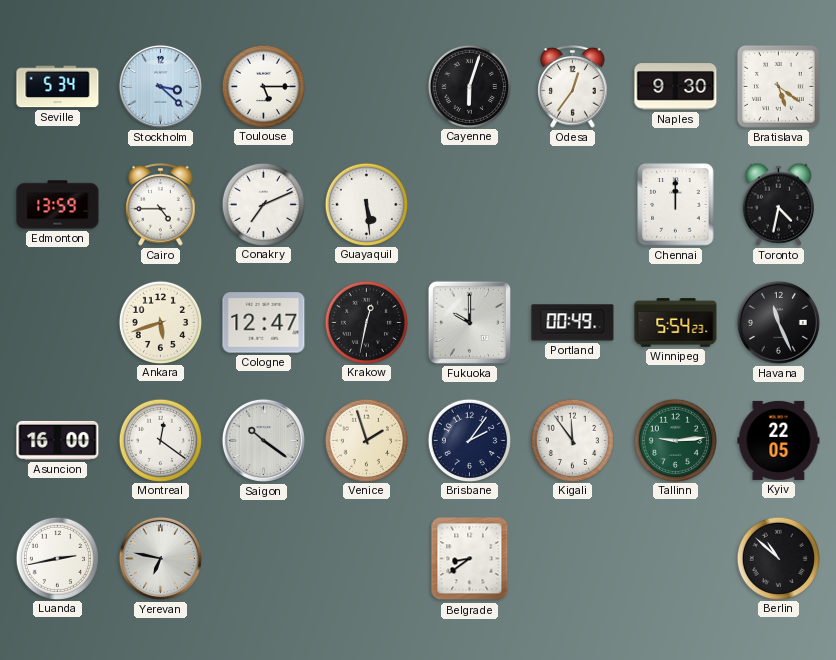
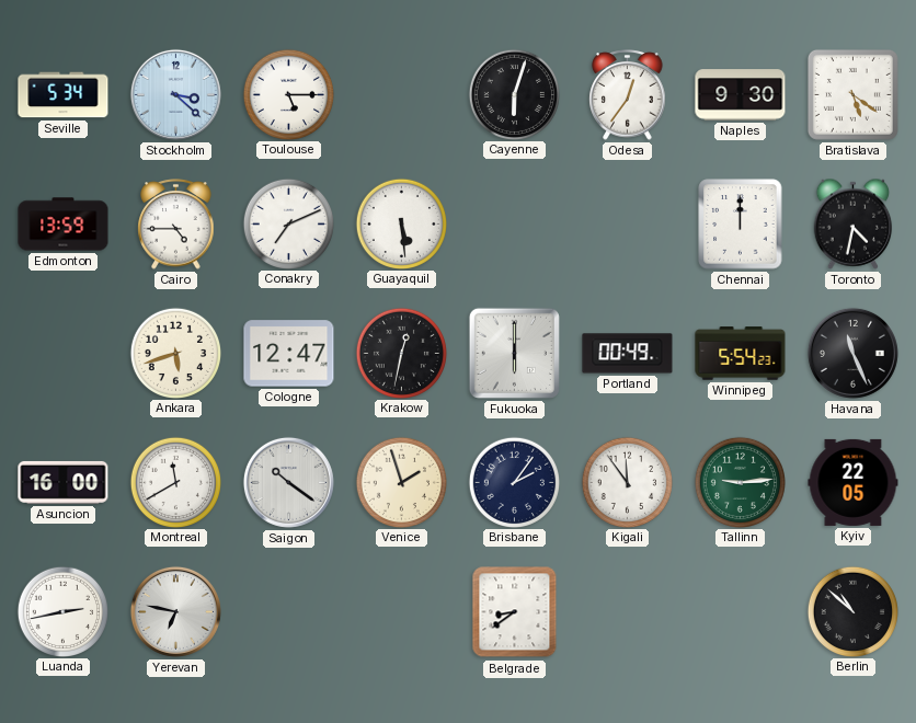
Fukuoka: 10:00 -> 6:00
Montreal: 12:21 -> 11:40
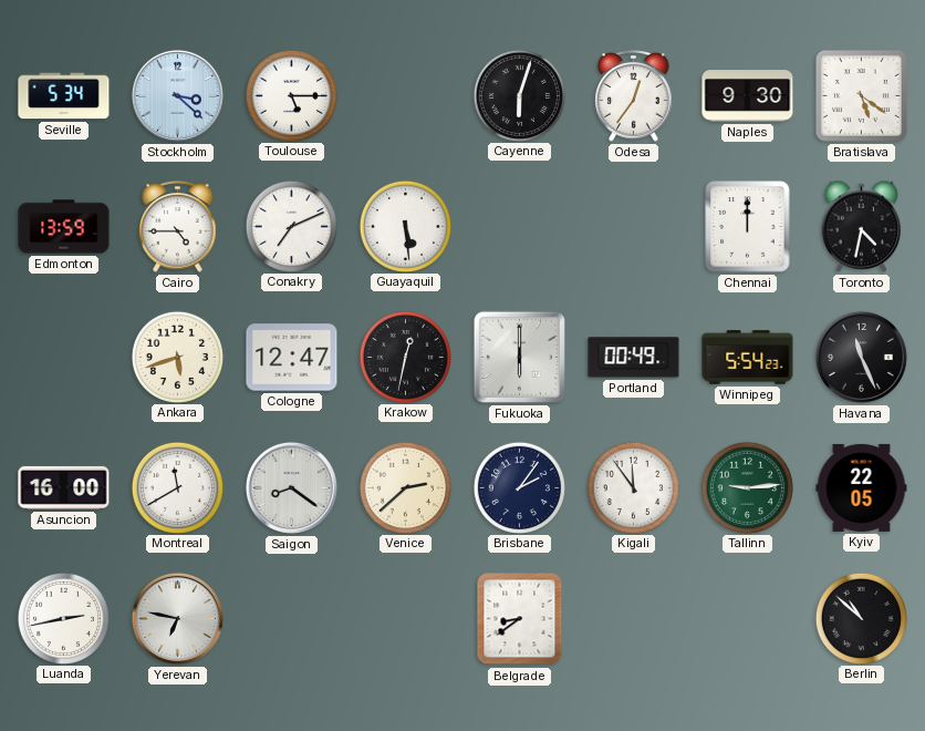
Saigon: 10:21 -> 8:21
Venice: 1:57 -> 2:38
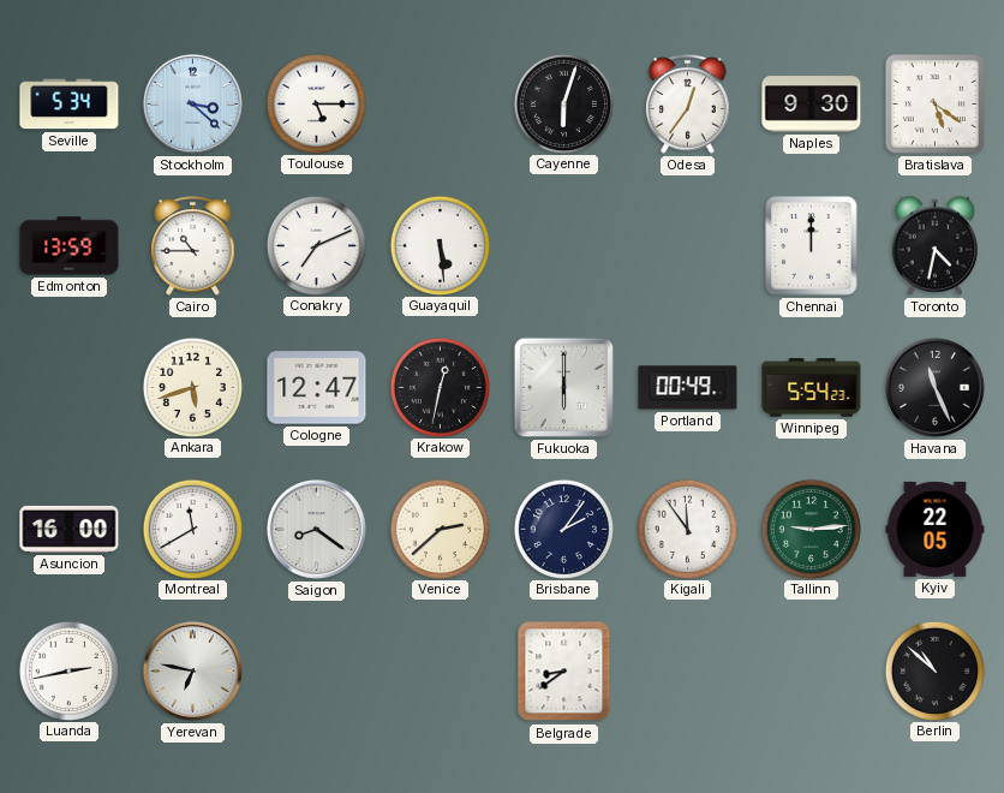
Cairo: 4:45 -> 10:45
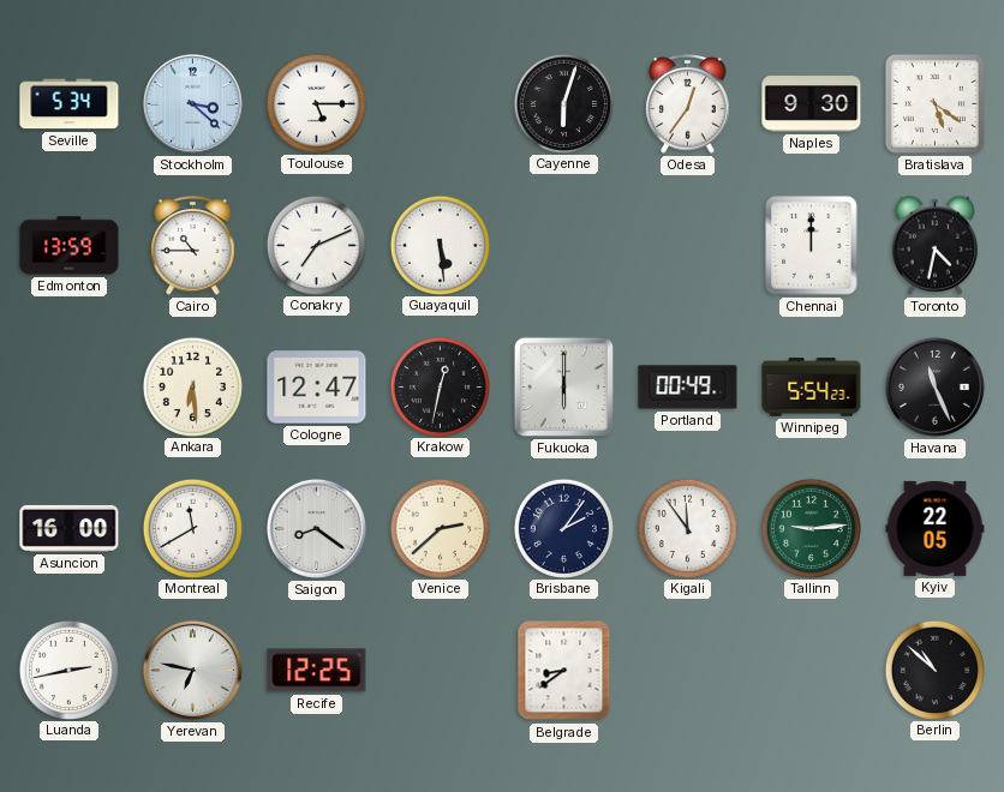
Ankara: 5:42 -> 6:29
Recife: none -> 12:25
